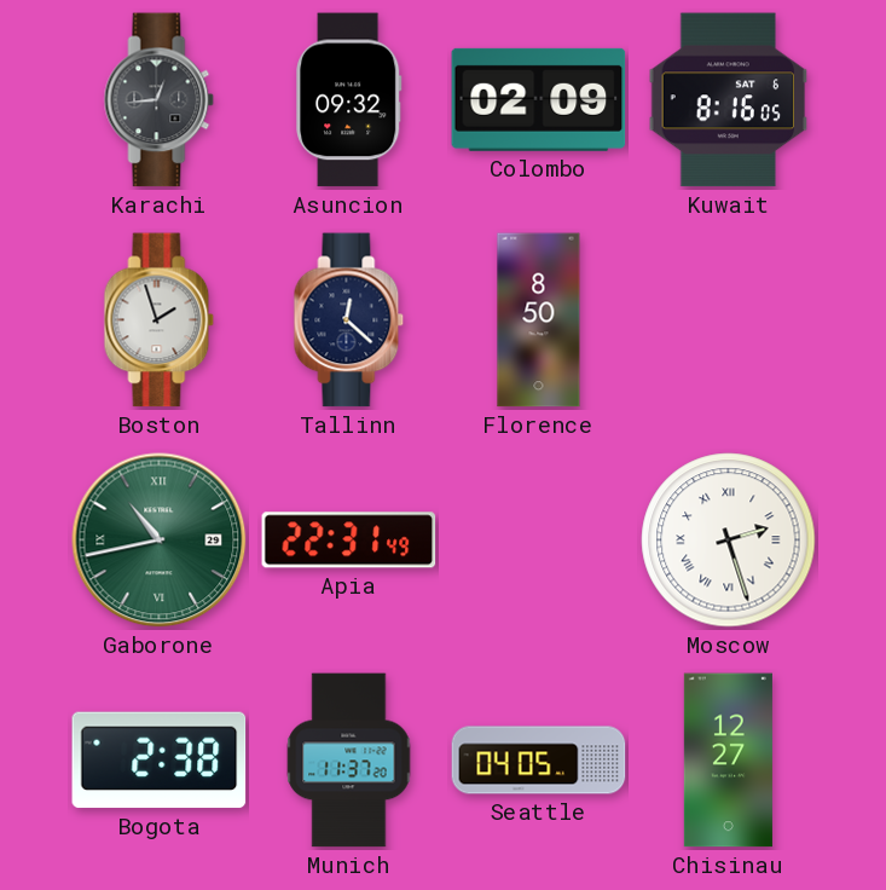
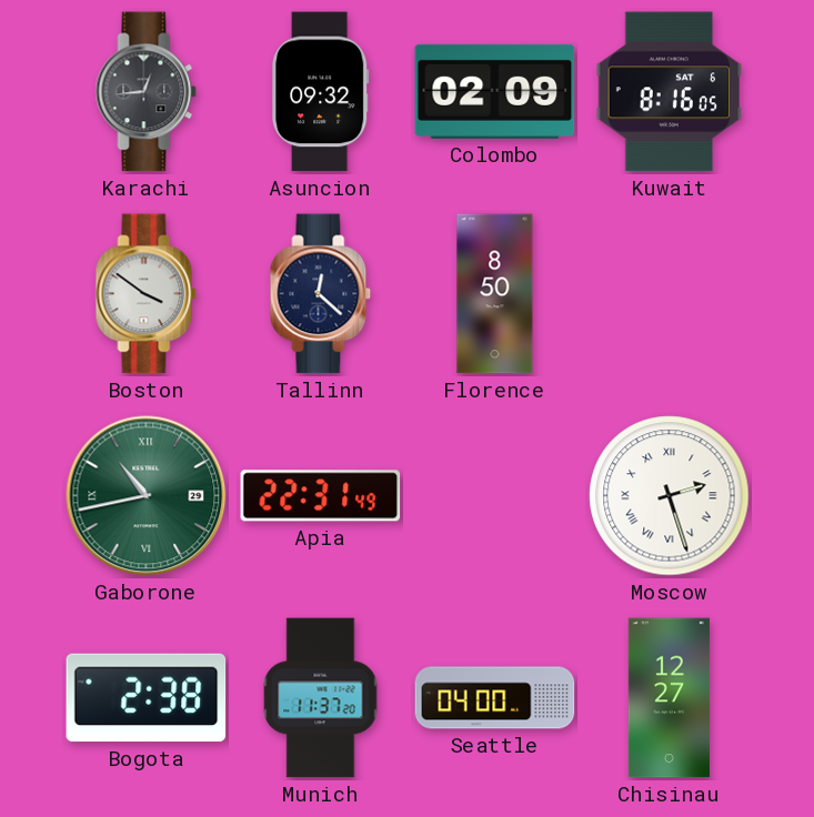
Boston: 1:57 -> 3:51
Seattle: 04:05 -> 04:00
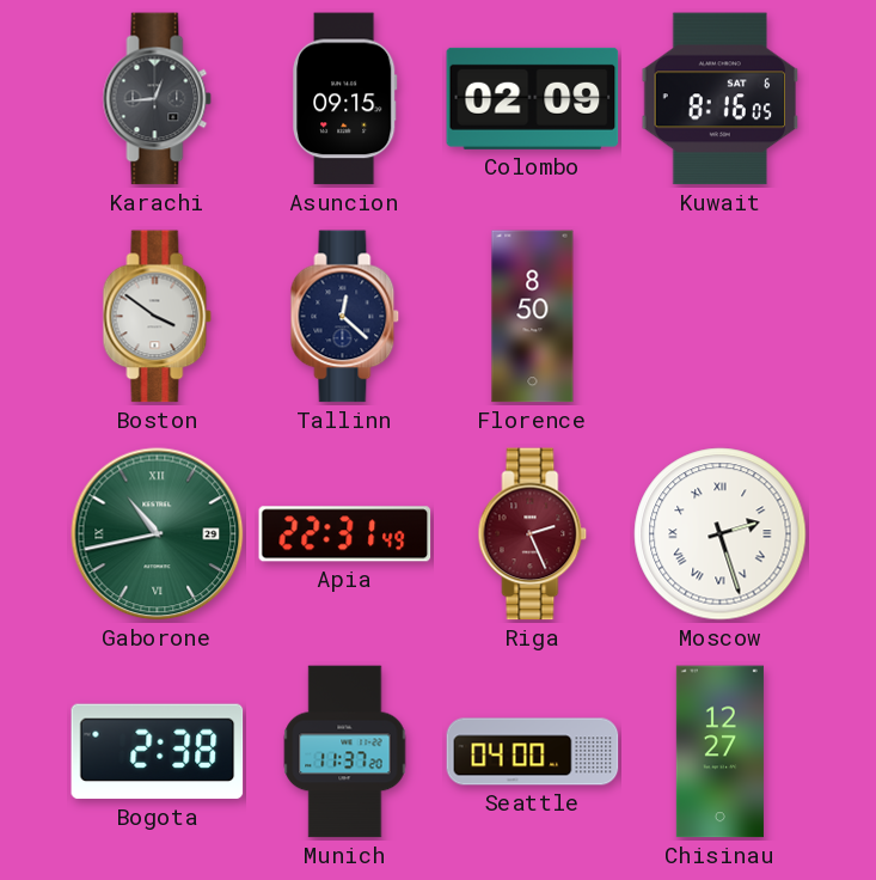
Asuncion: 09:32 -> 09:15
Riga: none -> 2:26
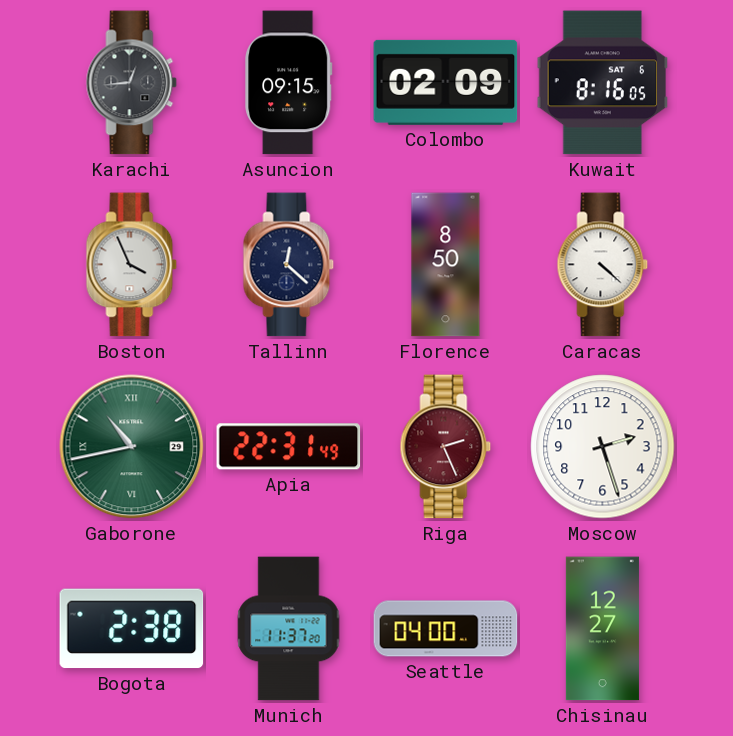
Boston: 3:51 -> 3:56
Caracas: none -> 4:22
Moscow numerals: Roman -> Arabic
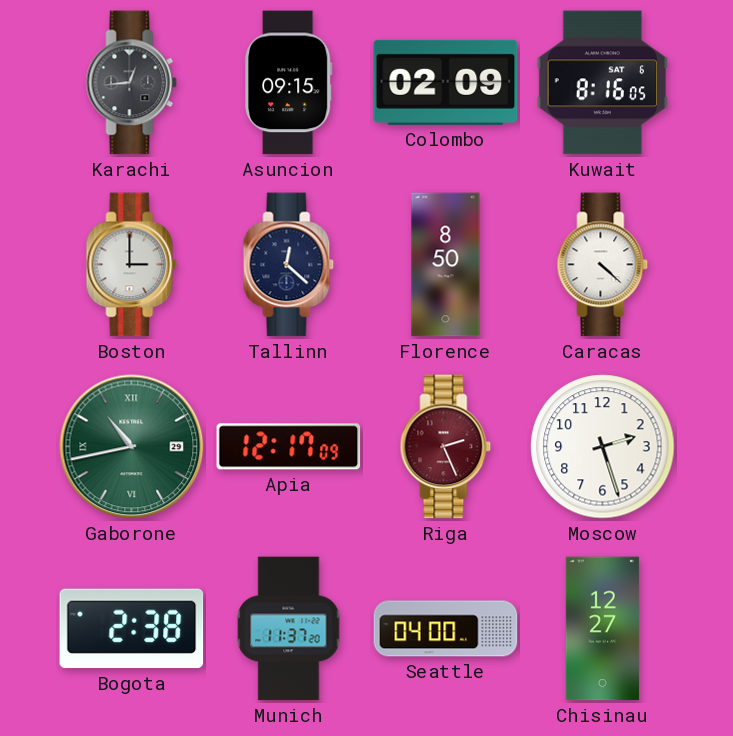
Boston: 3:56 -> 3:00
Apia: 22:31 -> 12:17
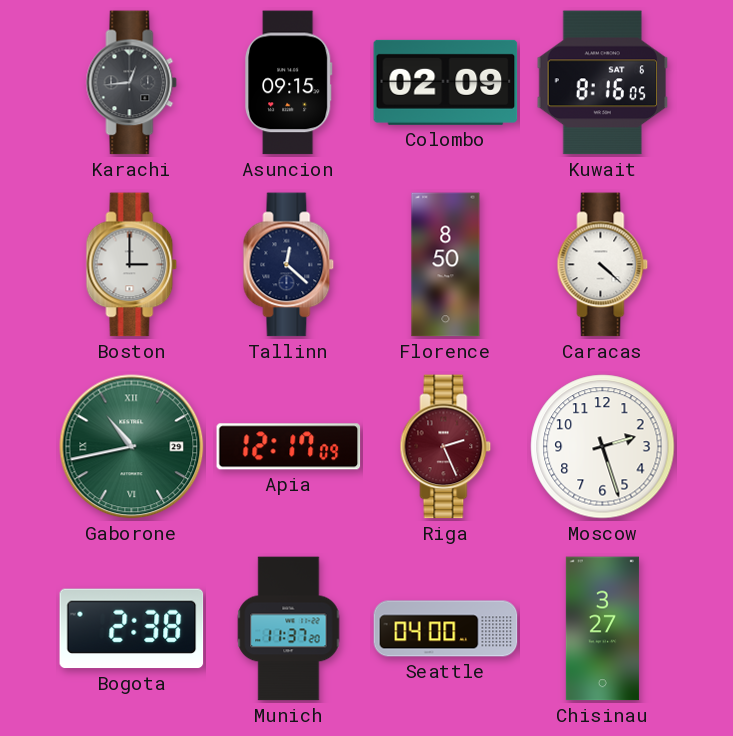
Chisinau: 12:27 -> 3:27
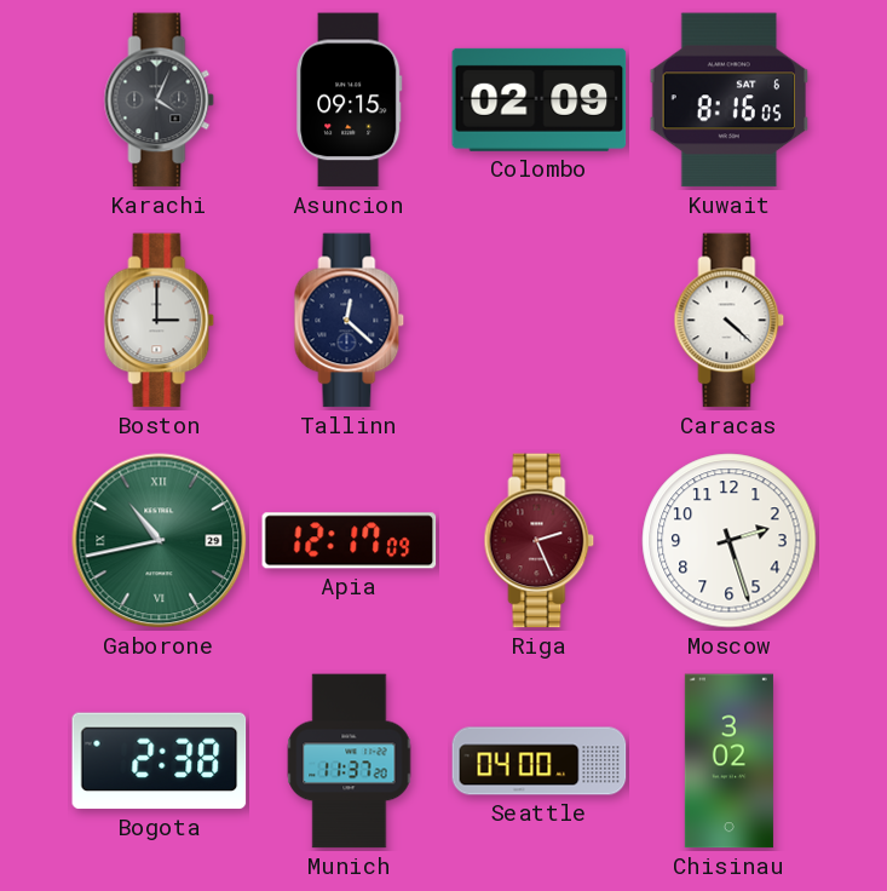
Karachi: 12:44 -> 4:04
Florence: 8:50 -> none
Chisinau: 3:27 -> 3:02
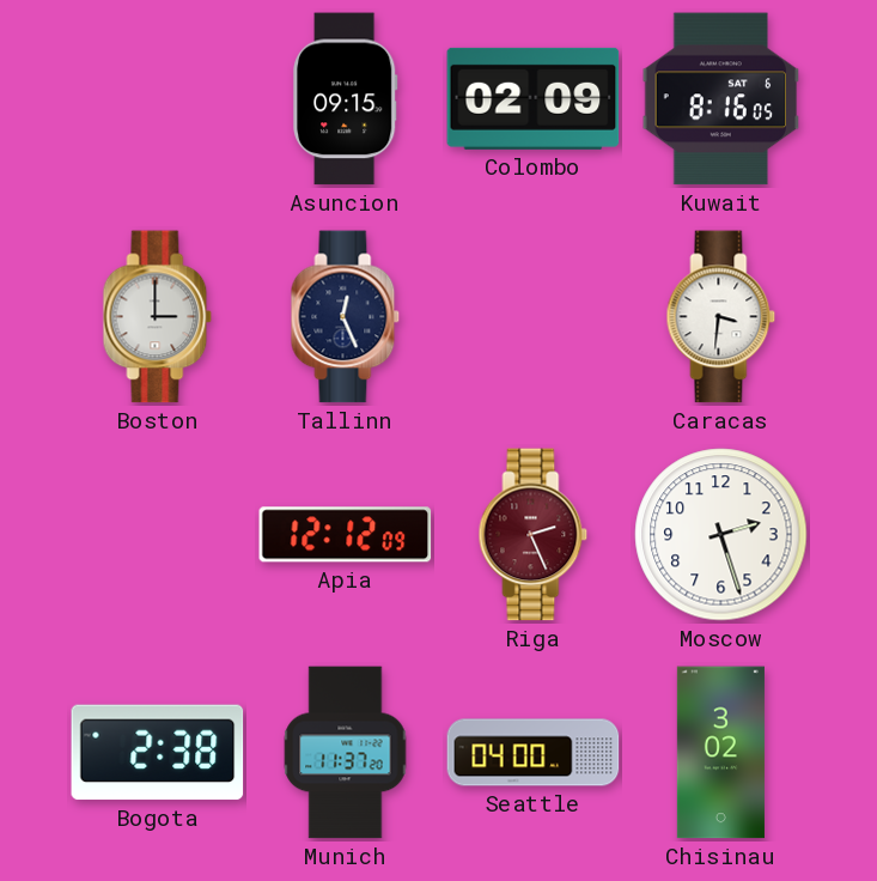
Karachi: 4:04 -> none
Tallinn: 12:22 -> 12:26
Caracas: 4:22 -> 3:31
Gaborone: 10:43 -> none
Apia: 12:17 -> 12:12
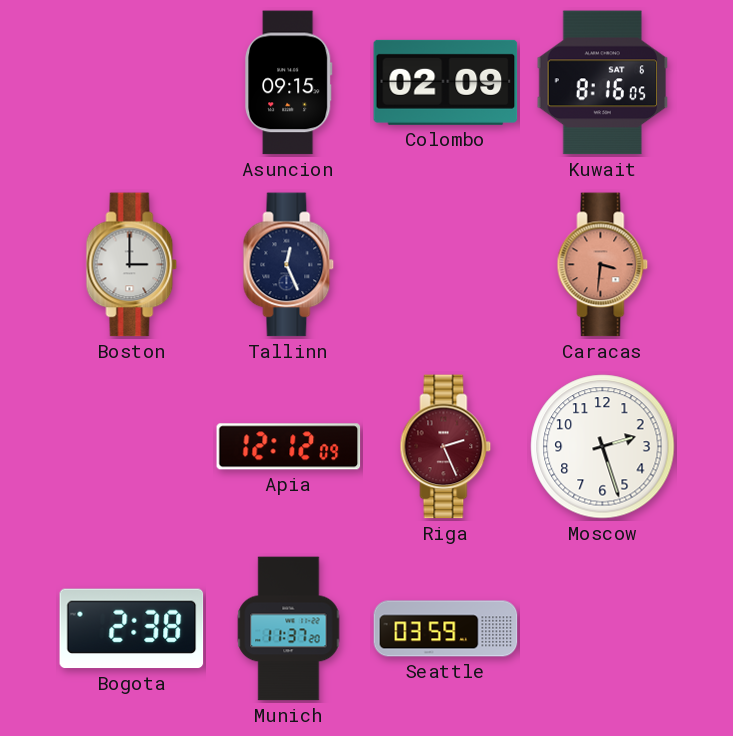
Caracas dial: white -> salmon
Seattle: 04:00 -> 03:59
Chisinau: 3:02 -> none
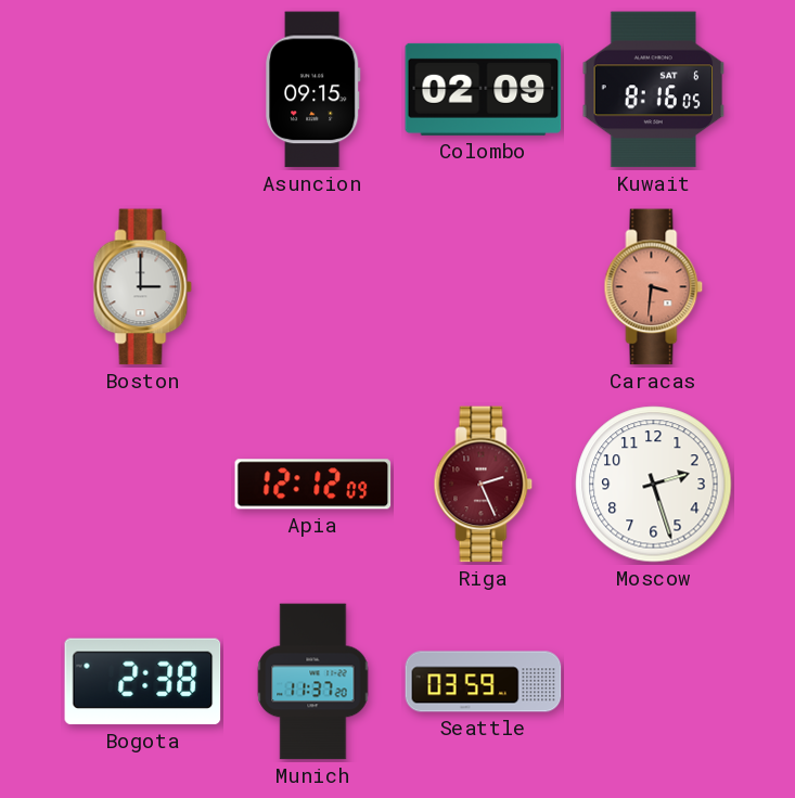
Tallinn: 12:26 -> none
